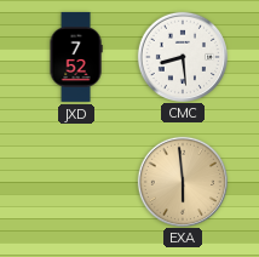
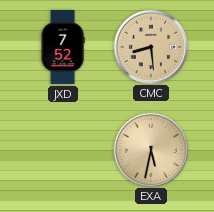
CMC dial: white -> champagne
EXA: 5:59 -> 5:32
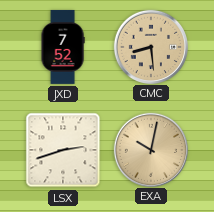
LSX: none -> 2:42
EXA: 5:32 -> 10:02
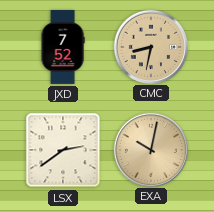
CMC: 8:29 -> 8:32
LSX: 2:42 -> 2:39
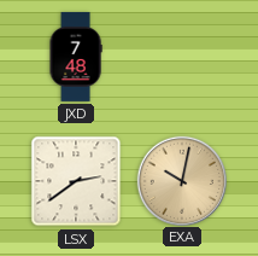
JXD: 7:52 -> 7:48
CMC: 8:32 -> none
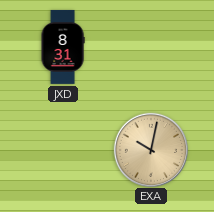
JXD: 7:48 -> 8:31
LSX: 2:39 -> none
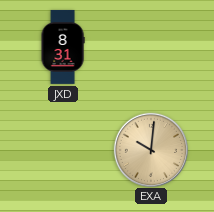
EXA: 10:02 -> 10:01
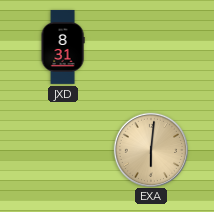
EXA: 10:01 -> 6:01
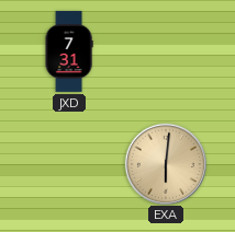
JXD: 8:31 -> 7:31
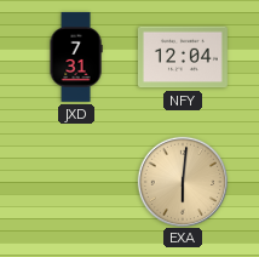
NFY: none -> 12:04
